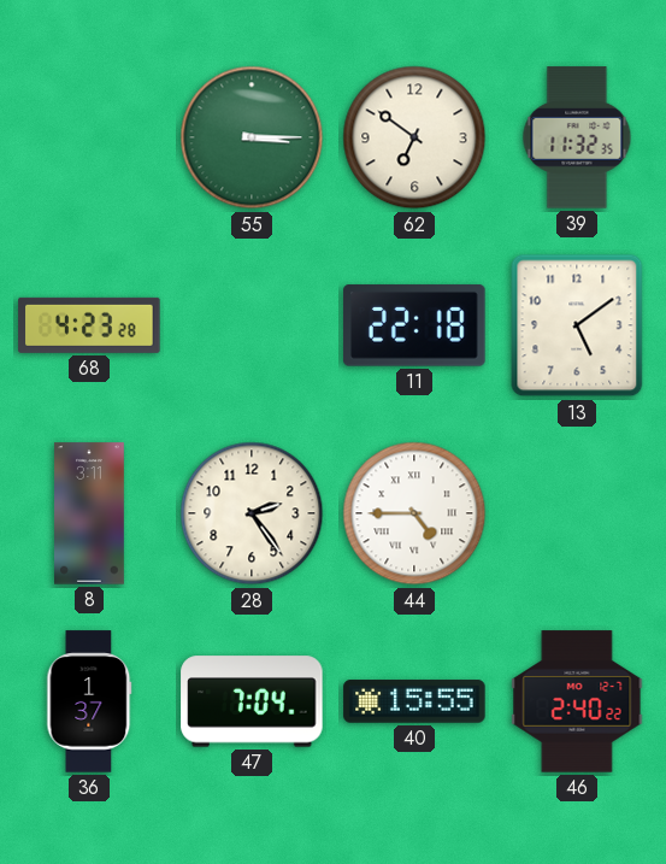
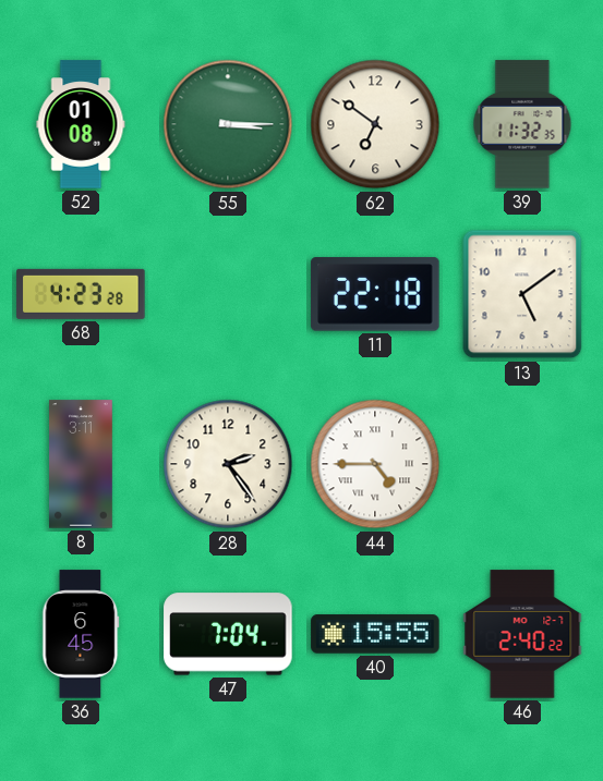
52: none -> 01:08
36: 1:37 -> 6:45
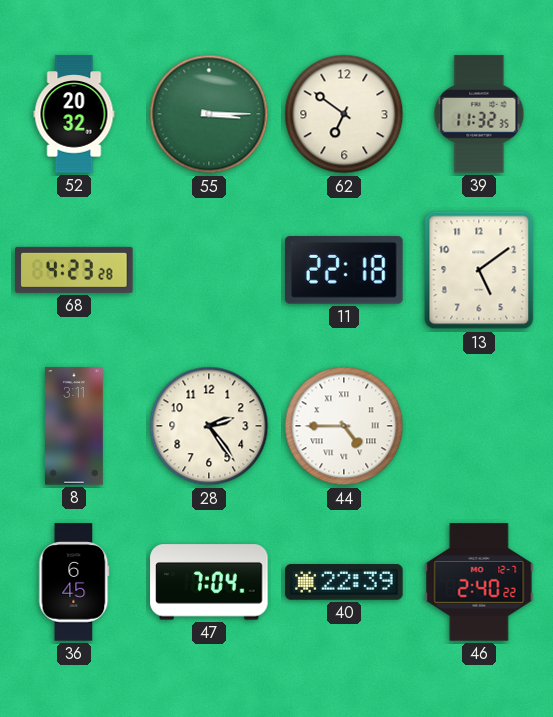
52: 01:08 -> 20:32
40: 15:55 -> 22:39
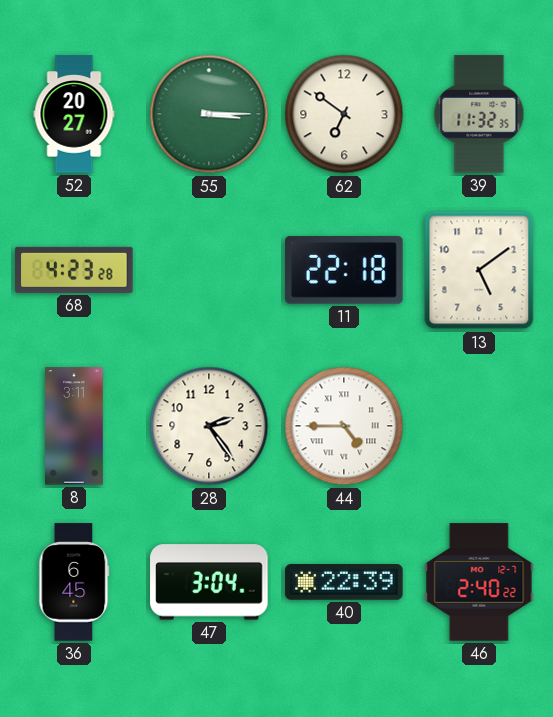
52: 20:32 -> 20:27
47: 7:04 -> 3:04
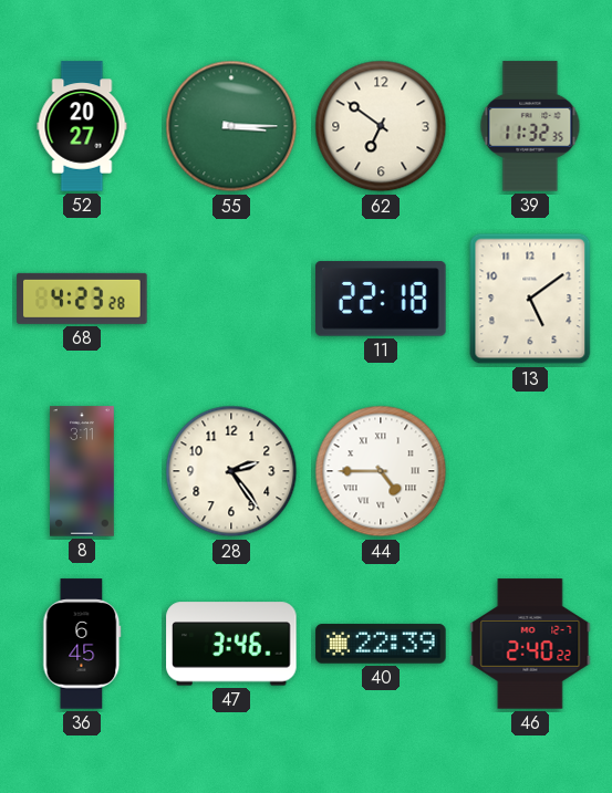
47: 3:04 -> 3:46
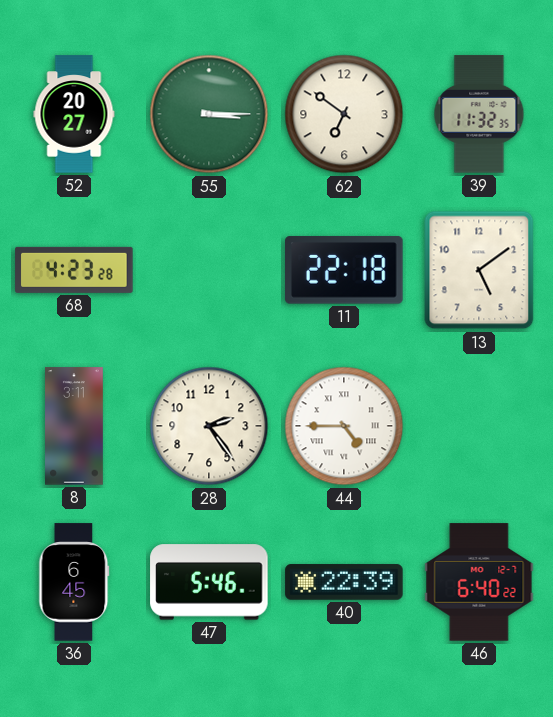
47: 3:46 -> 5:46
46: 2:40 -> 6:40
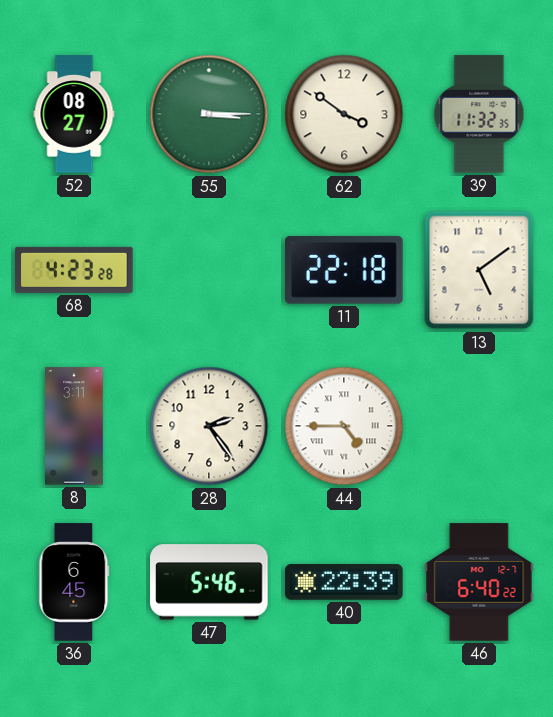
52: 20:27 -> 08:27
62: 6:51 -> 3:51
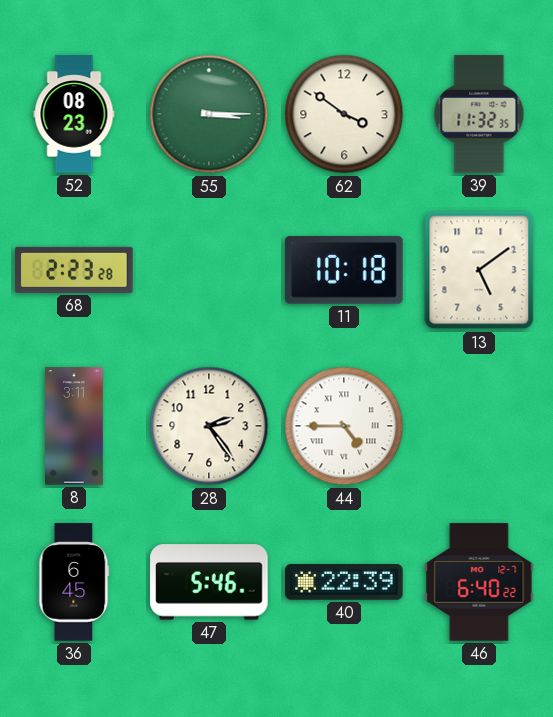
52: 08:27 -> 08:23
68: 4:23 -> 2:23
11: 22:18 -> 10:18
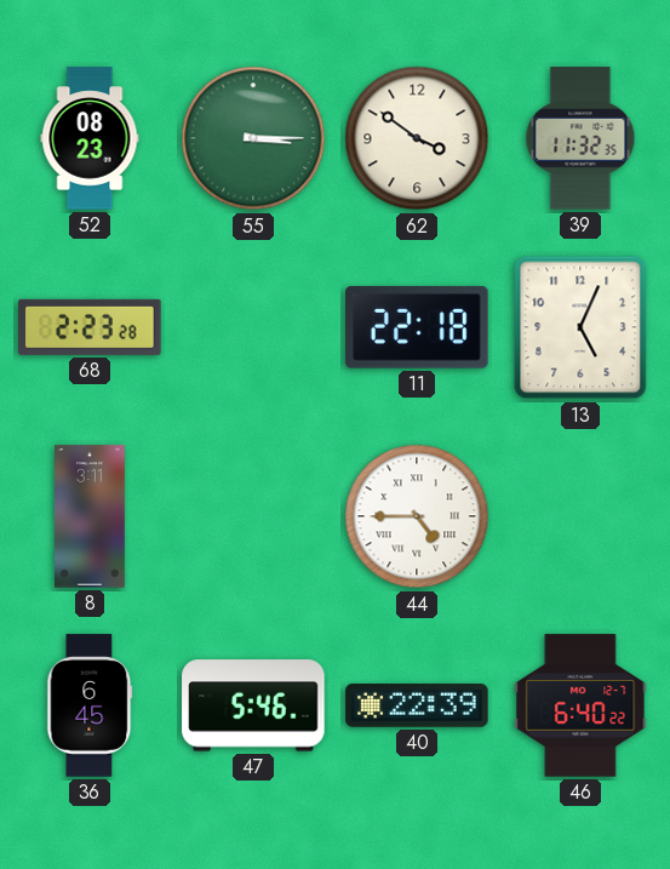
11: 10:18 -> 22:18
13: 5:09 -> 5:04
28: 2:24 -> none
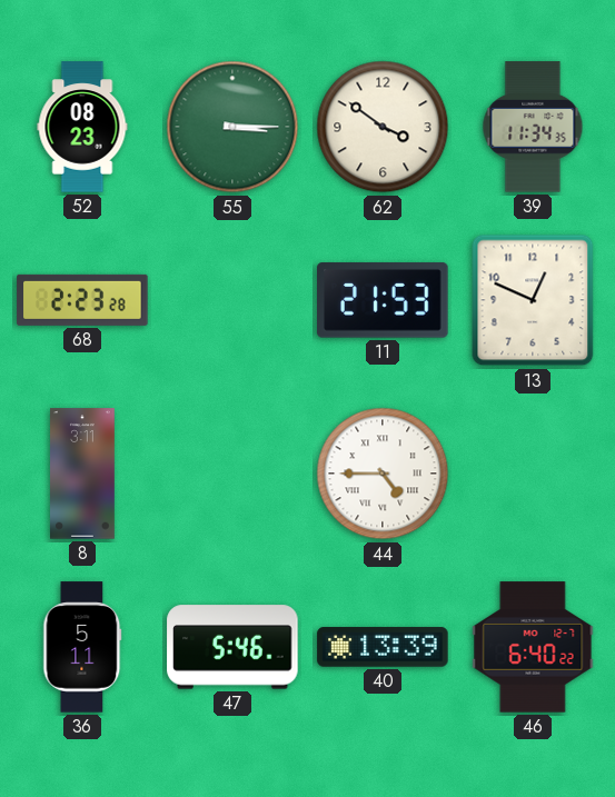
39: 11:32 -> 11:34
11: 22:18 -> 21:53
13: 5:04 -> 12:49
36: 6:45 -> 5:11
40: 22:39 -> 13:39
